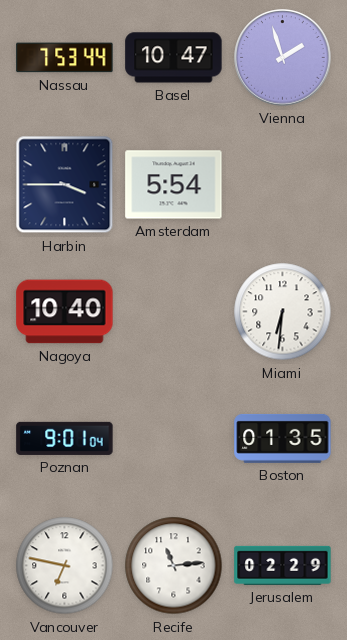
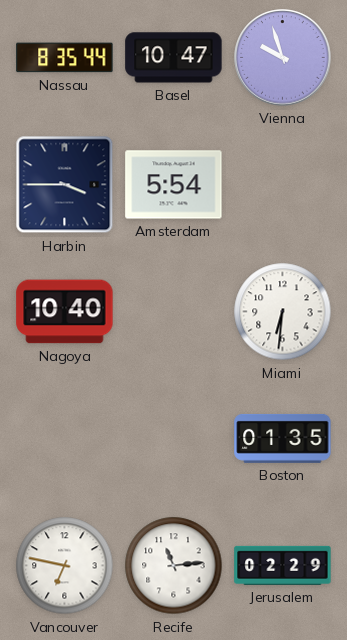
Nassau: 7:53 -> 8:35
Vienna: 1:57 -> 9:57
Poznan: 9:01 -> none
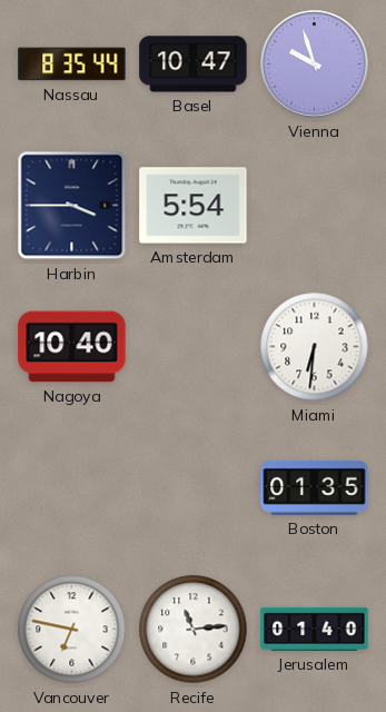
Jerusalem: 02:29 -> 01:40
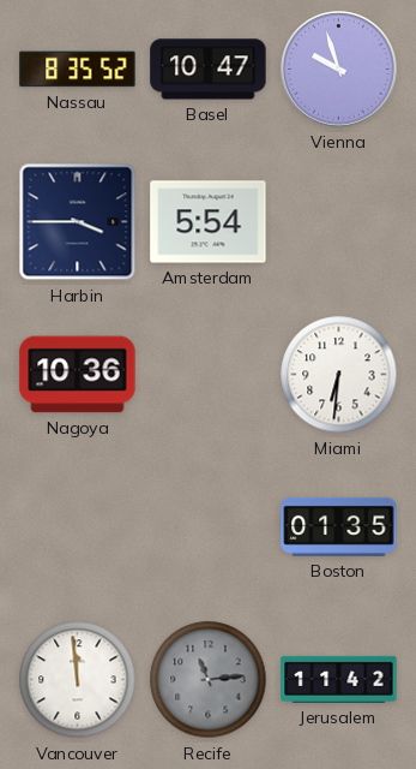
Nassau: 8:35:44 -> 8:35:52
Nagoya: 10:40 -> 10:36
Vancouver: 6:47 -> 11:59
Recife dial: white -> grey
Jerusalem: 01:40 -> 11:42
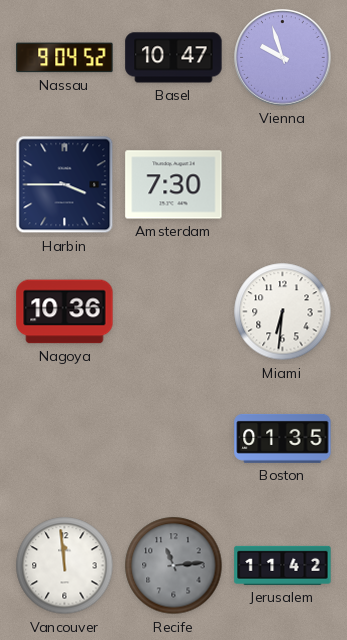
Nassau: 8:35 -> 9:04
Amsterdam: 5:54 -> 7:30
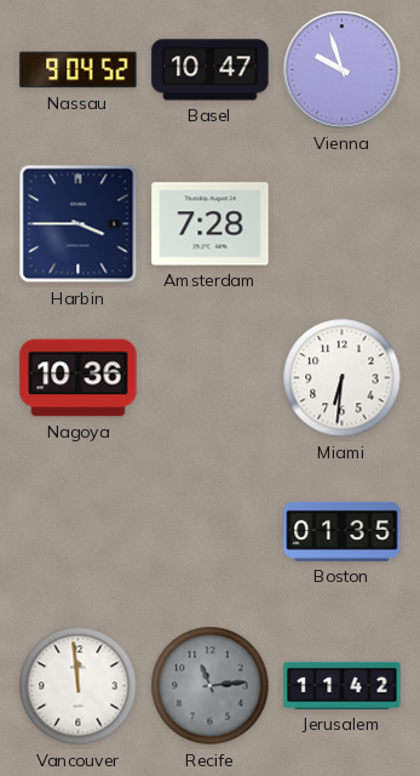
Amsterdam: 7:30 -> 7:28
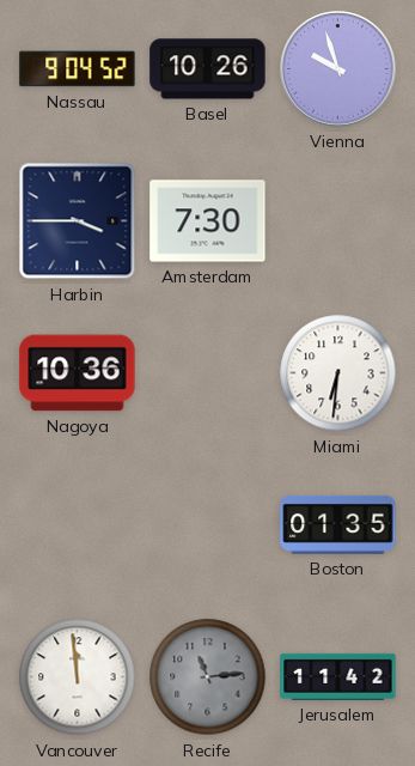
Basel: 10:47 -> 10:26
Amsterdam: 7:28 -> 7:30
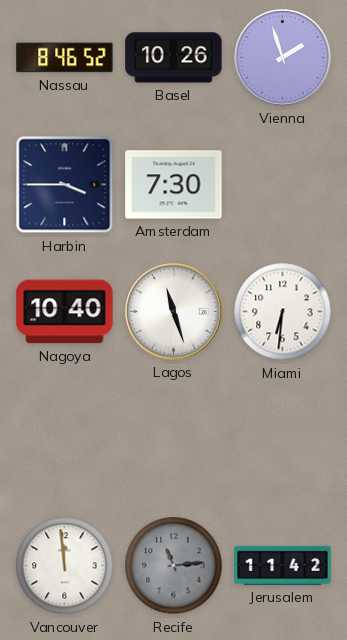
Nassau: 9:04 -> 8:46
Vienna: 9:57 -> 1:57
Nagoya: 10:36 -> 10:40
Lagos: none -> 11:27
Boston: 01:35 -> none
